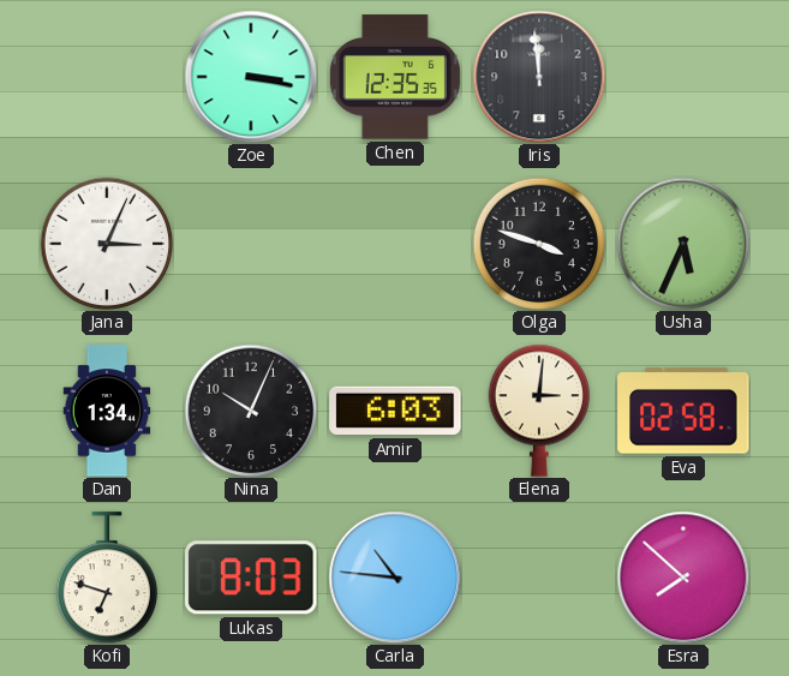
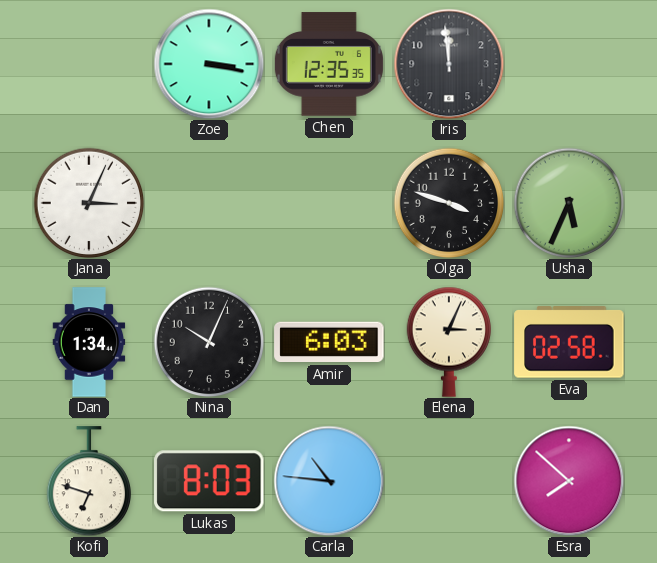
Elena: 3:01 -> 3:04
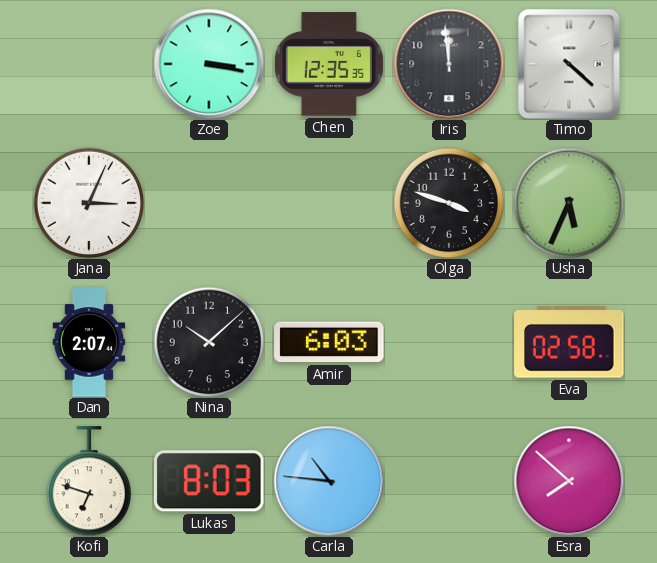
Timo: none -> 4:22
Dan: 1:34 -> 2:07
Nina: 10:04 -> 10:08
Elena: 3:04 -> none
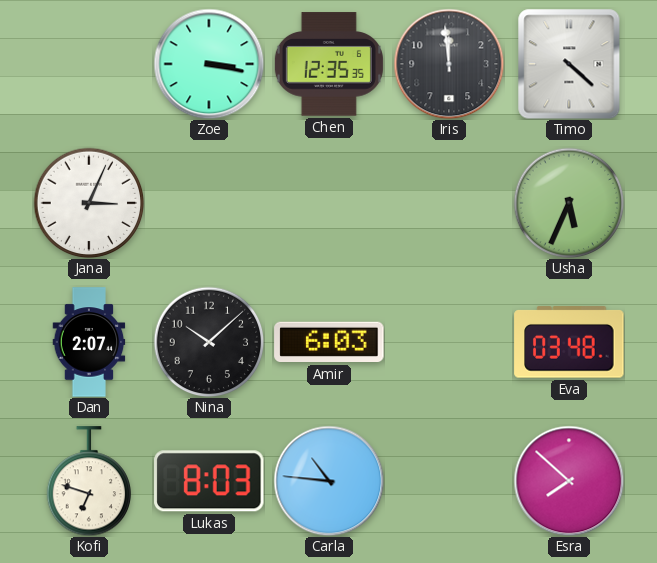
Olga: 3:48 -> none
Eva: 02:58 -> 03:48
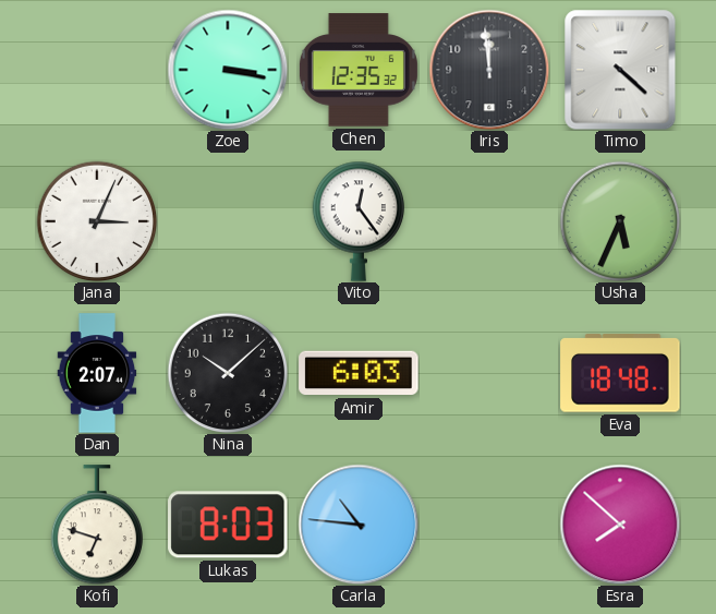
Chen: 12:35:35 -> 12:35:32
Vito: none -> 12:24
Eva: 03:48 -> 18:48
